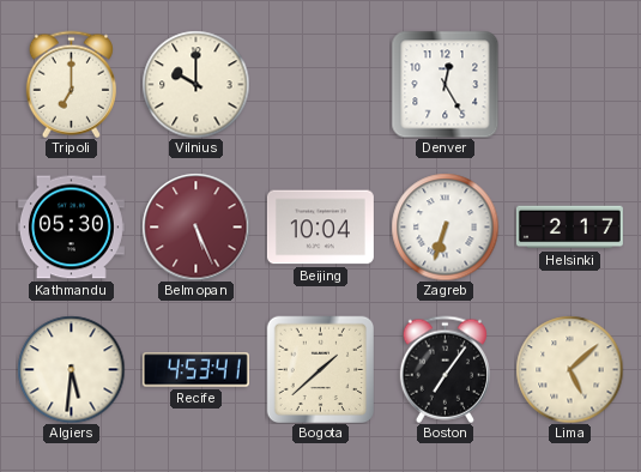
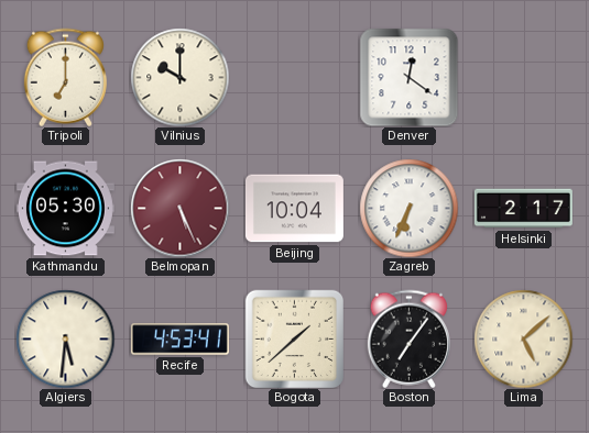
Denver: 12:25 -> 12:21
Zagreb: 6:33 -> 6:34
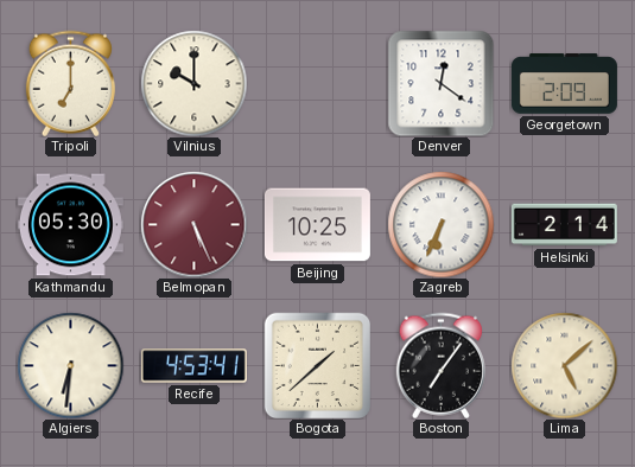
Georgetown: none -> 2:09
Beijing: 10:04 -> 10:25
Helsinki: 2:17 -> 2:14
Algiers: 5:31 -> 6:31
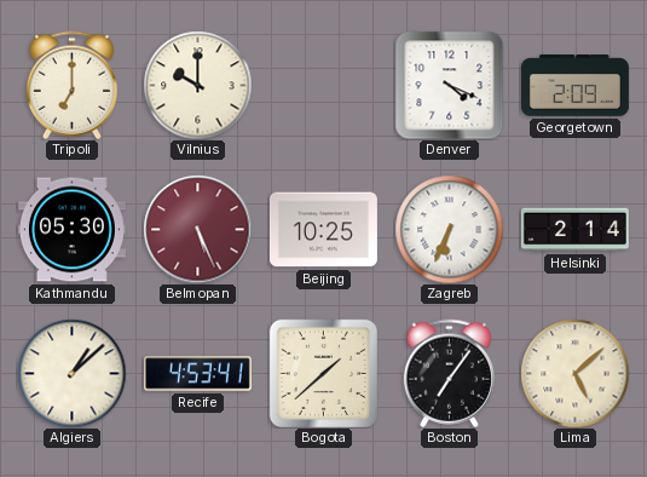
Denver: 12:21 -> 4:19
Algiers: 6:31 -> 1:08
